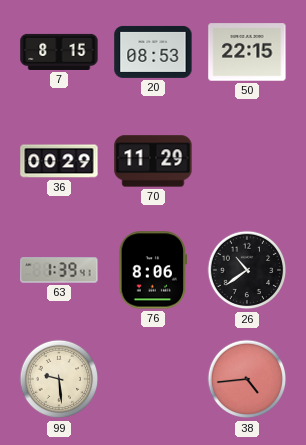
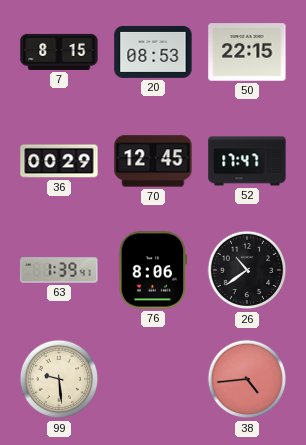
70: 11:29 -> 12:45
52: none -> 17:47
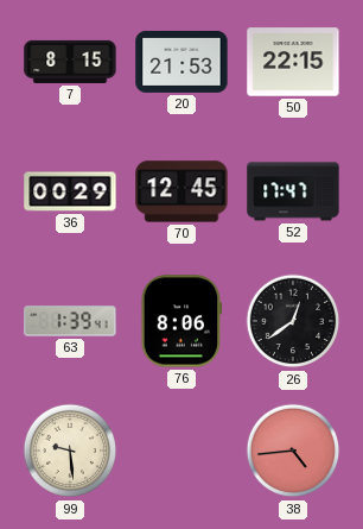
20: 08:53 -> 21:53
26: 10:39 -> 12:39
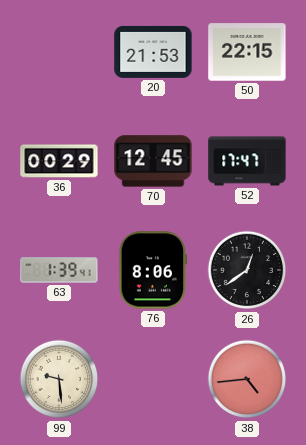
7: 8:15 -> none
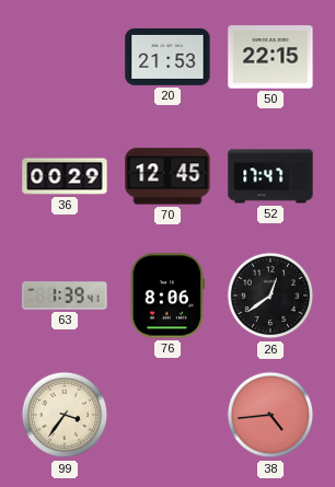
99: 9:29 -> 3:36
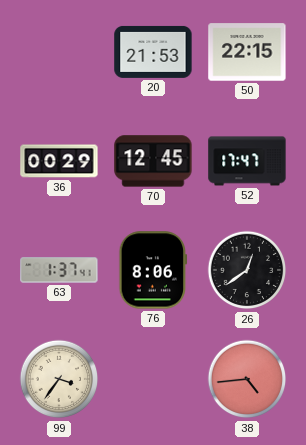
63: 1:39 -> 1:37
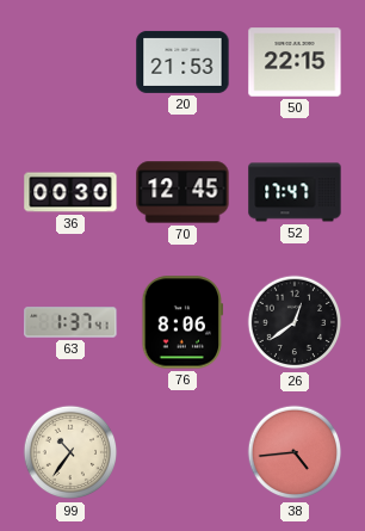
36: 00:29 -> 00:30
99: 3:36 -> 10:36
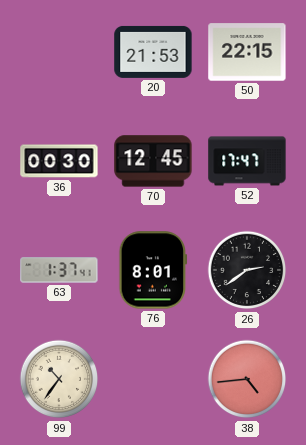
76: 8:06 -> 8:01
26: 12:39 -> 2:39
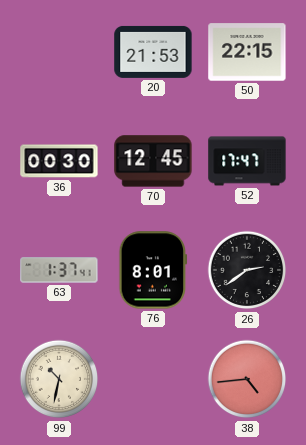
99: 10:36 -> 10:32
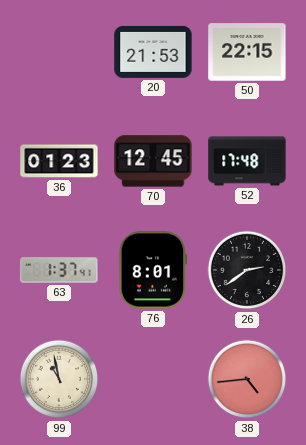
36: 00:30 -> 01:23
52: 17:47 -> 17:48
99: 10:32 -> 10:58
